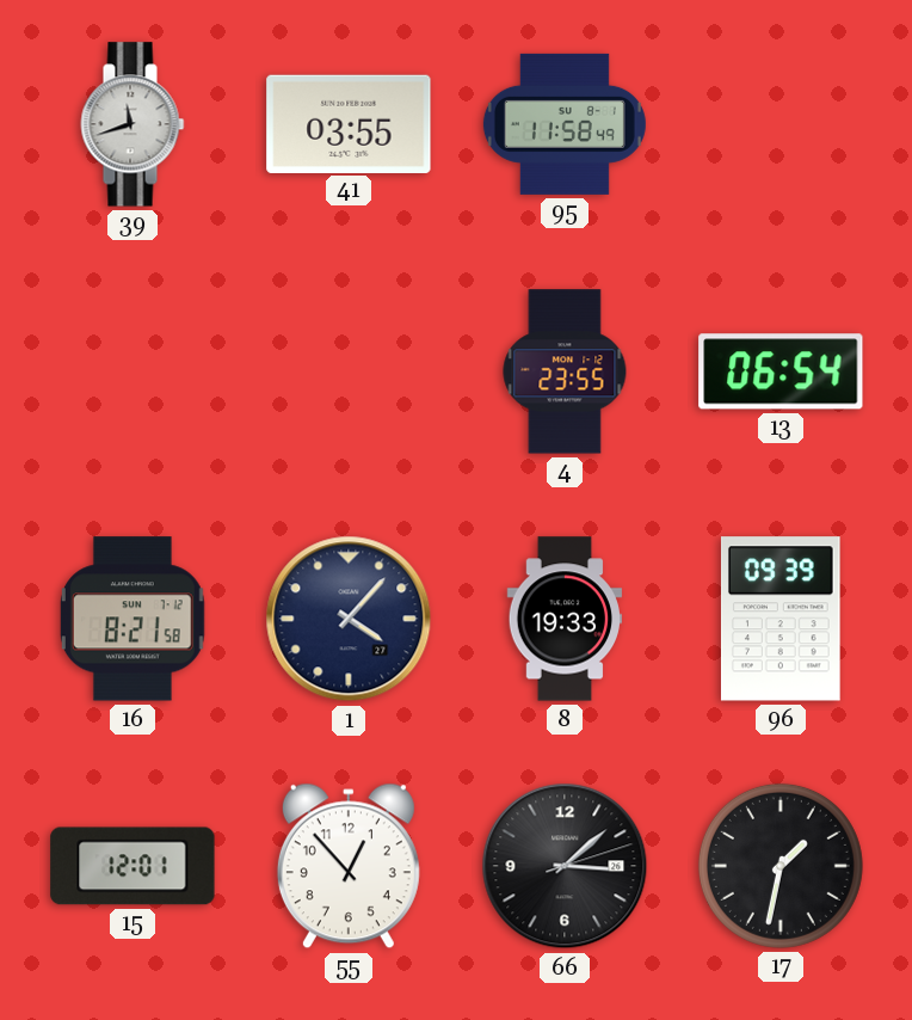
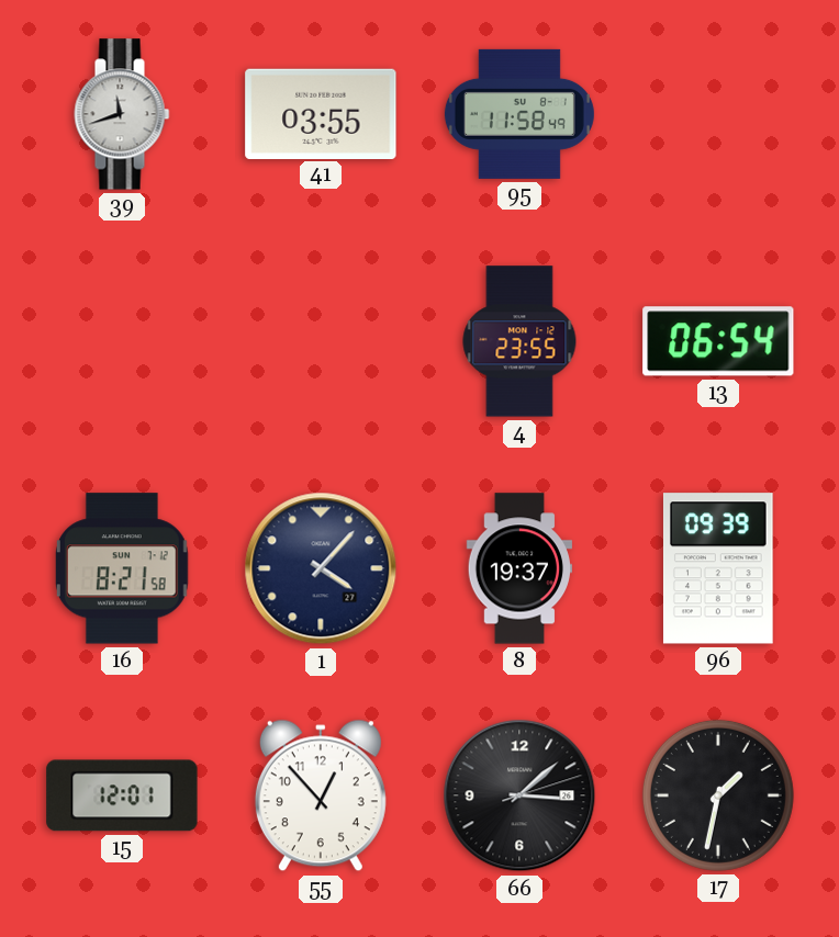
8: 19:33 -> 19:37
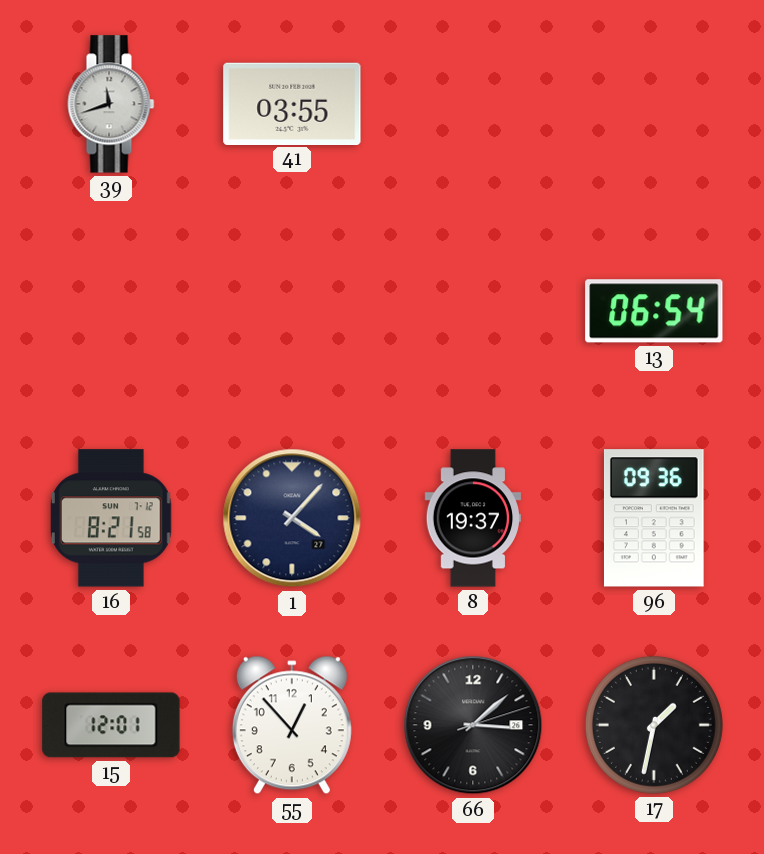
95: 11:58 -> none
4: 23:55 -> none
96: 09:39 -> 09:36
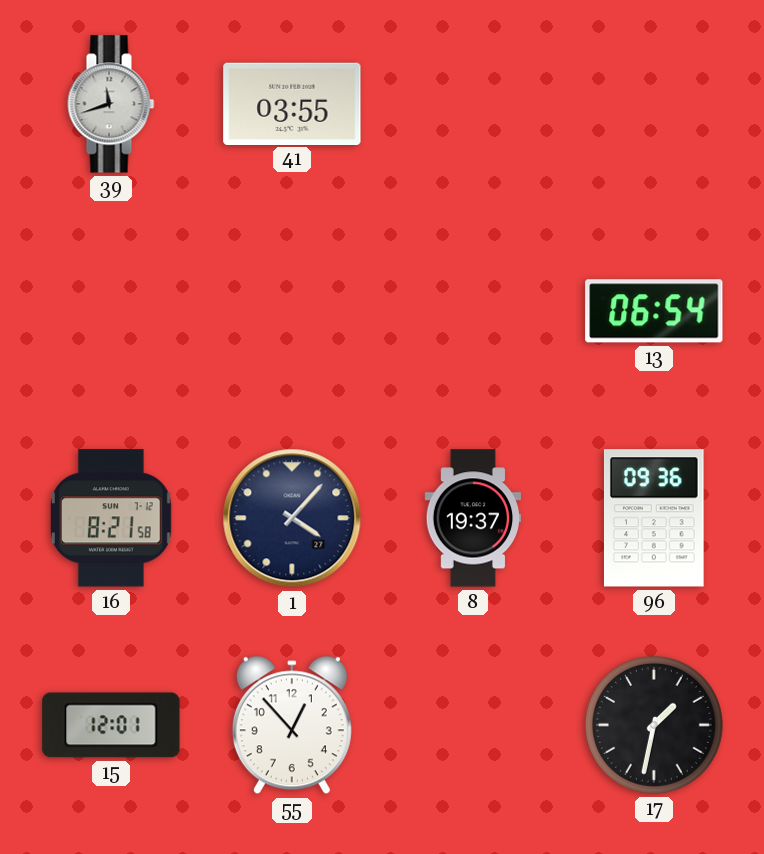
66: 3:08 -> none
